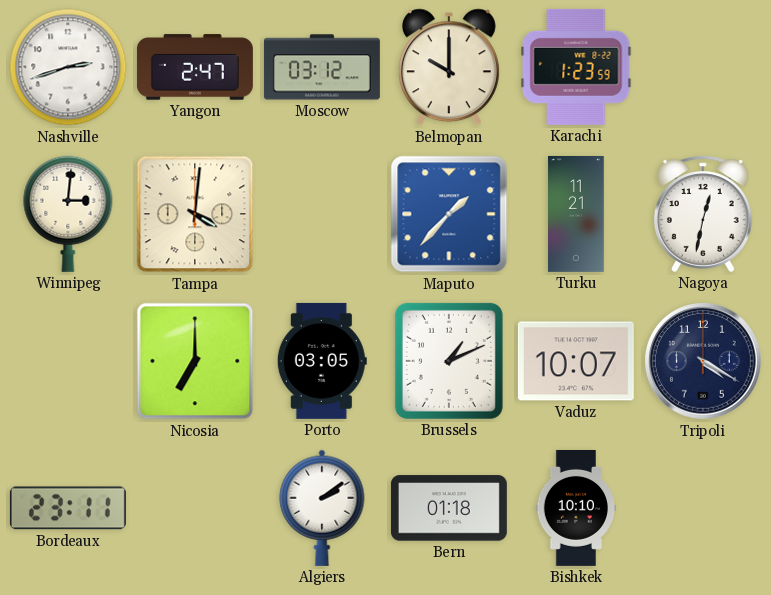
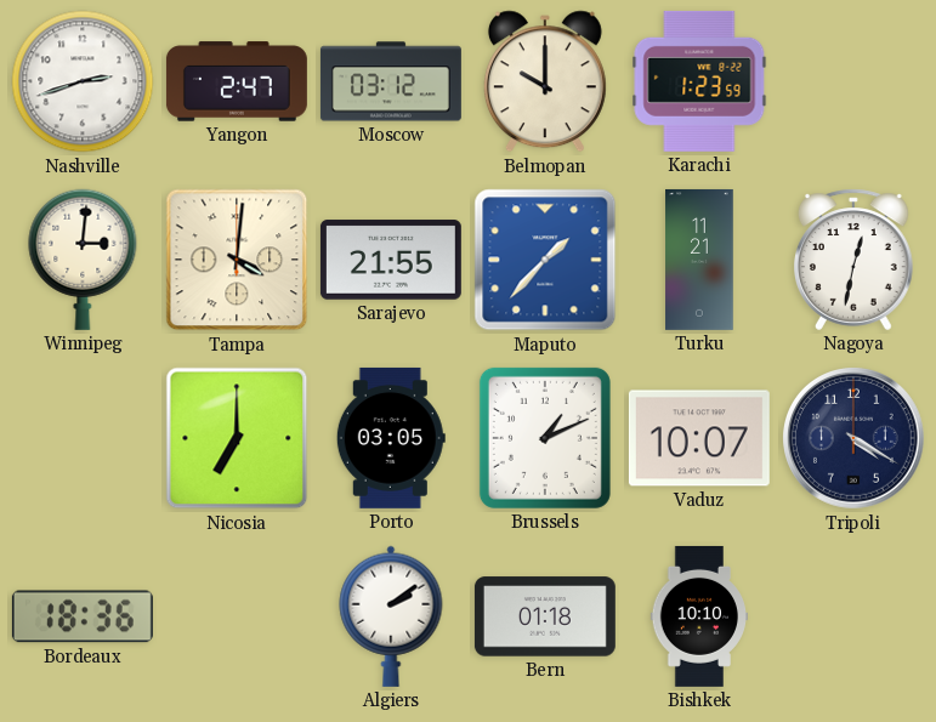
Sarajevo: none -> 21:55
Bordeaux: 23:11 -> 18:36
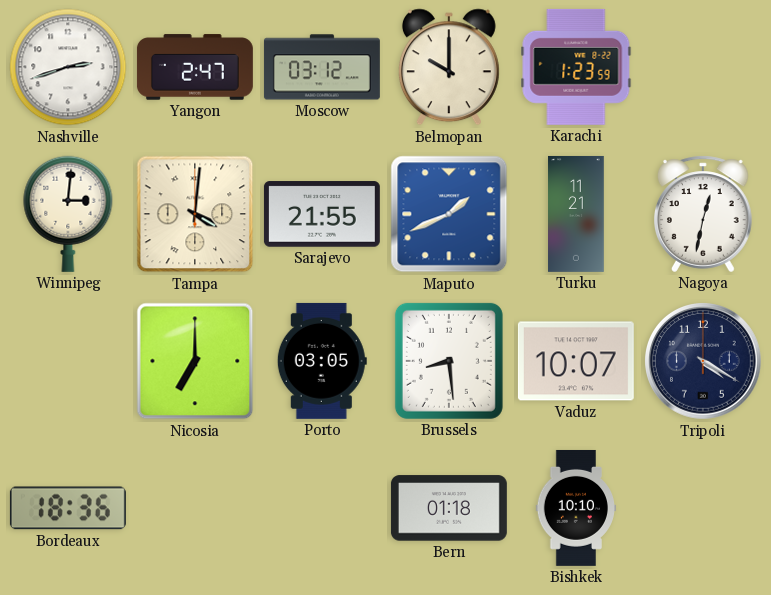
Maputo: 1:37 -> 1:41
Brussels: 1:11 -> 8:29
Algiers: 2:09 -> none
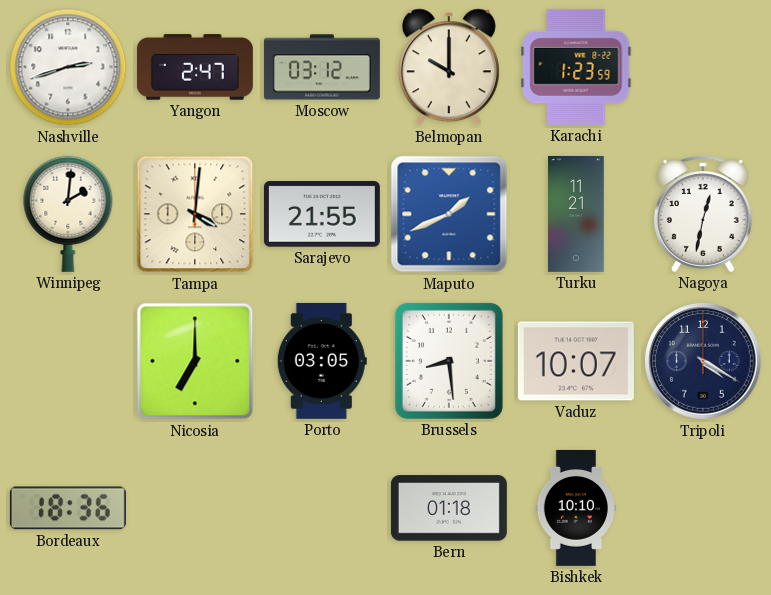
Winnipeg: 3:01 -> 2:01
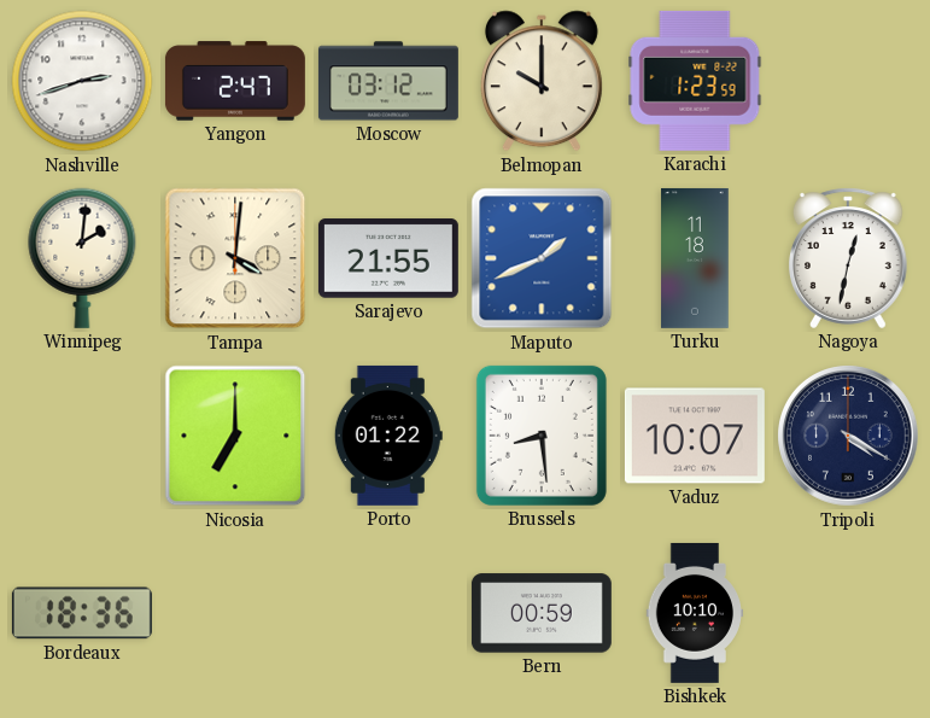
Turku: 11:21 -> 11:18
Porto: 03:05 -> 01:22
Bern: 01:18 -> 00:59
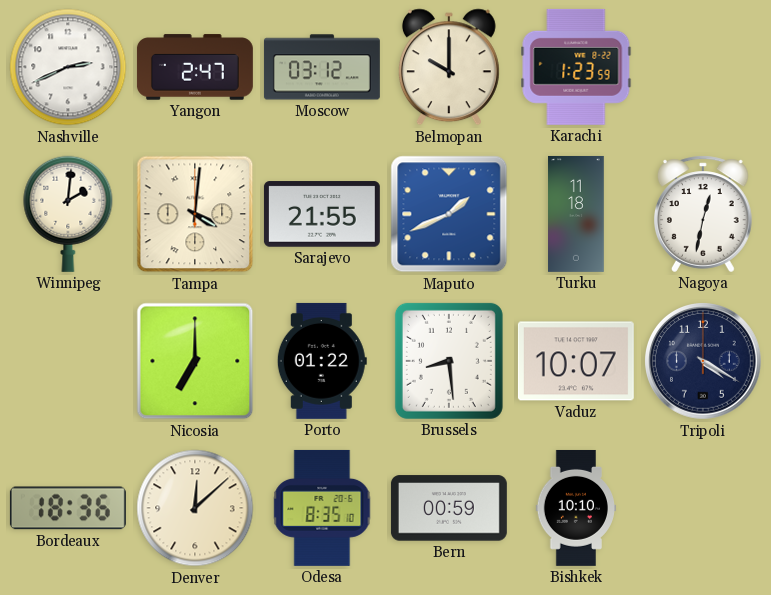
Nashville: 2:42 -> 2:41
Denver: none -> 12:08
Odesa: none -> 8:35
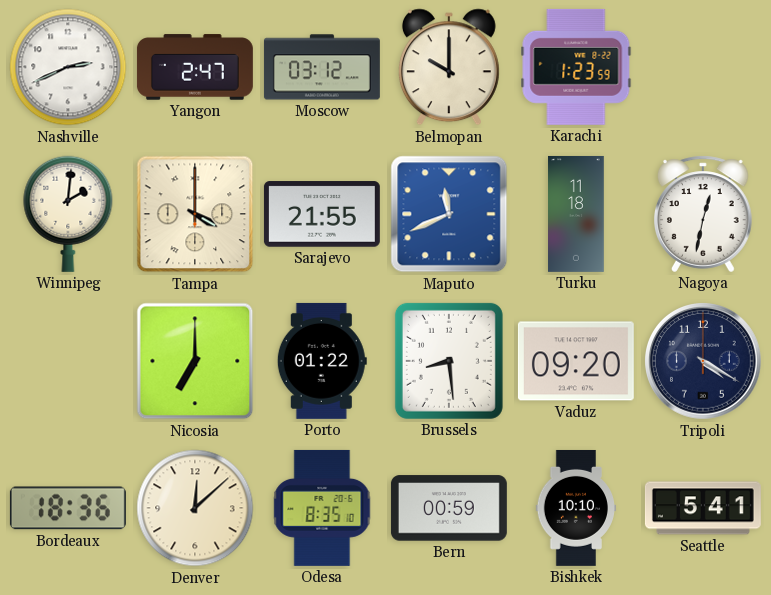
Tampa: 4:01 -> 4:00
Maputo: 1:41 -> 11:41
Vaduz: 10:07 -> 09:20
Seattle: none -> 5:41
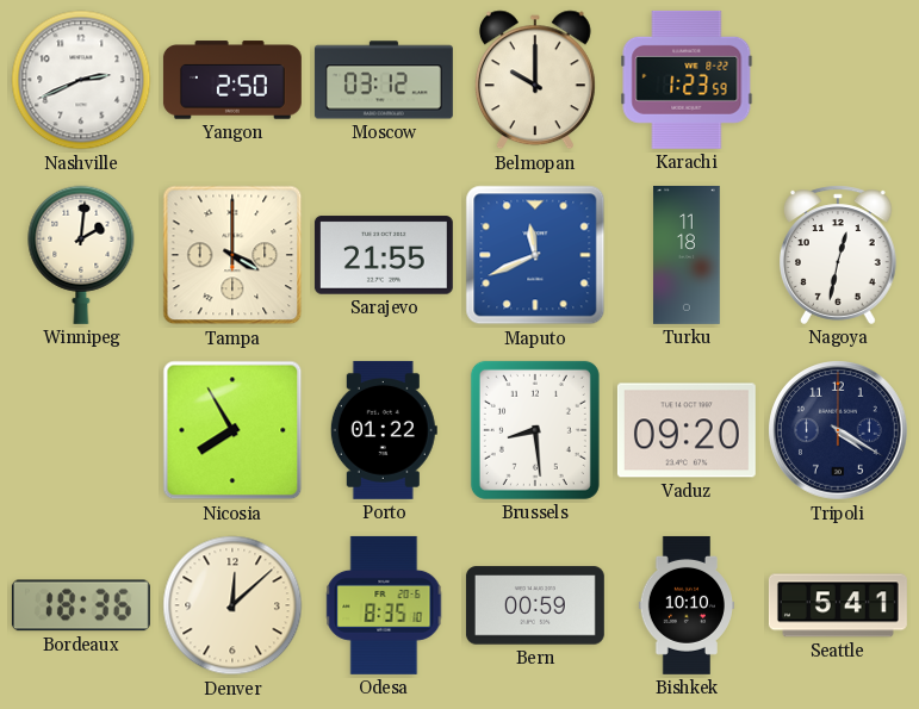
Yangon: 2:47 -> 2:50
Nicosia: 7:00 -> 7:55
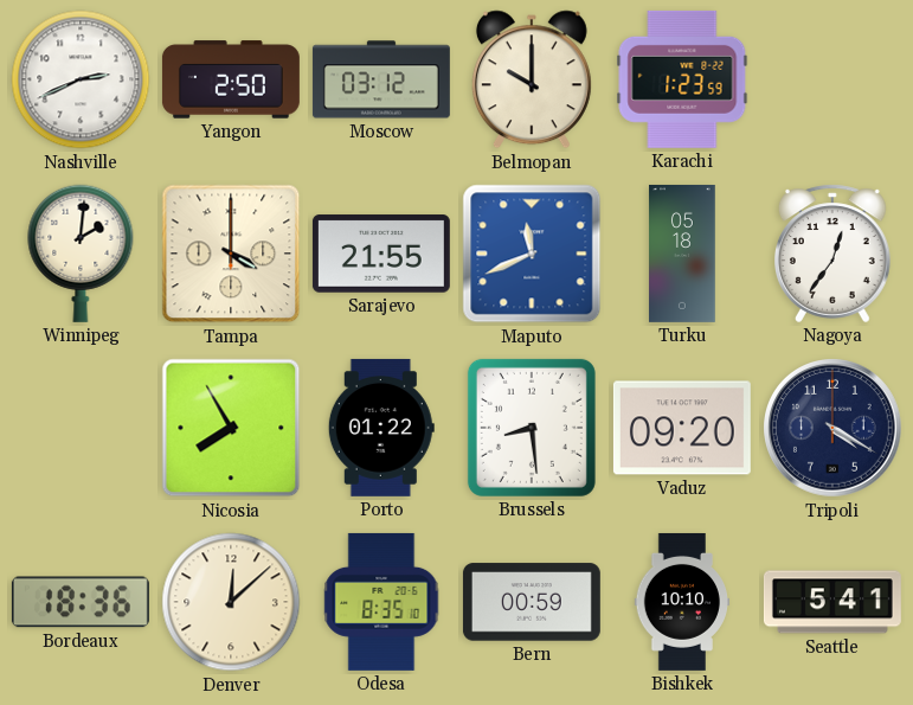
Turku: 11:18 -> 05:18
Nagoya: 12:32 -> 12:36
